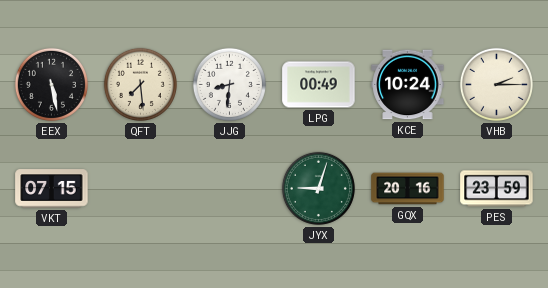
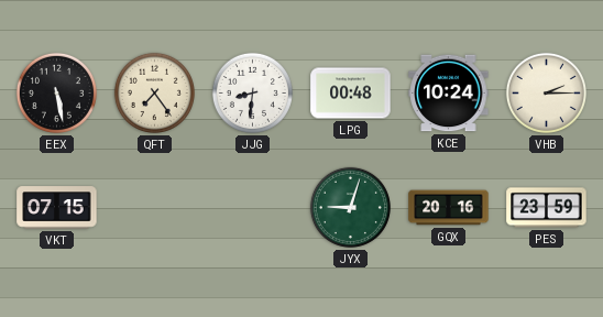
QFT: 7:29 -> 7:24
LPG: 00:49 -> 00:48
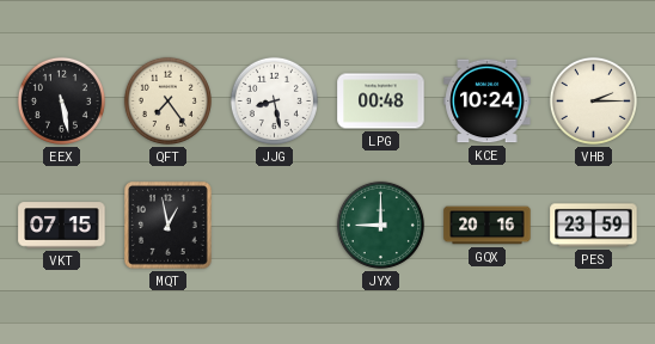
JJG: 8:31 -> 8:28
MQT: none -> 12:58
JYX: 9:03 -> 9:00
